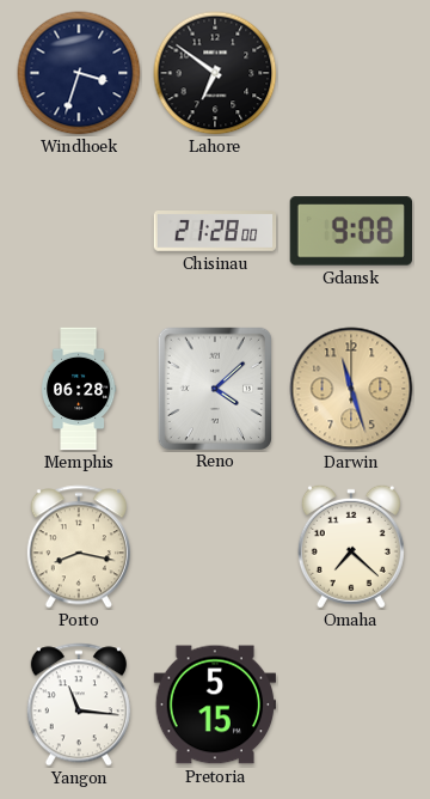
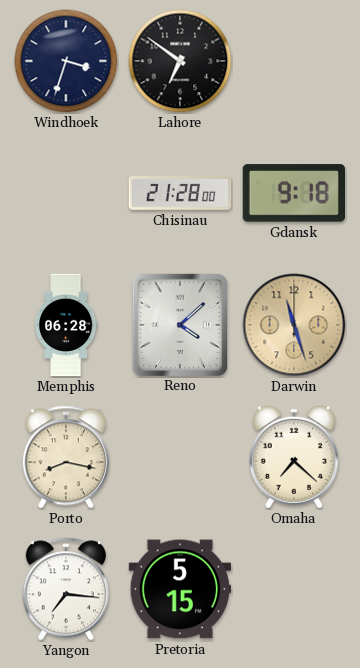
Gdansk: 9:08 -> 9:18
Yangon: 11:16 -> 7:16
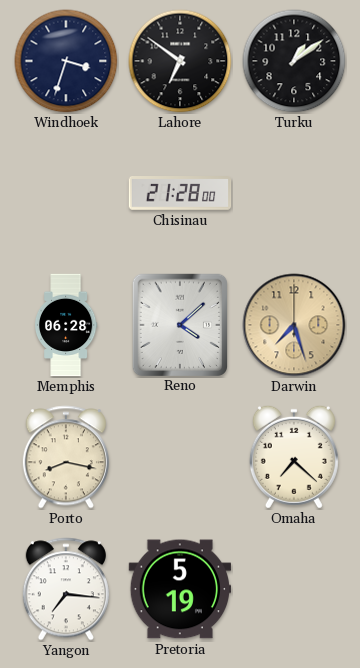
Turku: none -> 1:09
Gdansk: 9:18 -> none
Darwin: 11:27 -> 7:27
Pretoria: 5:15 -> 5:19
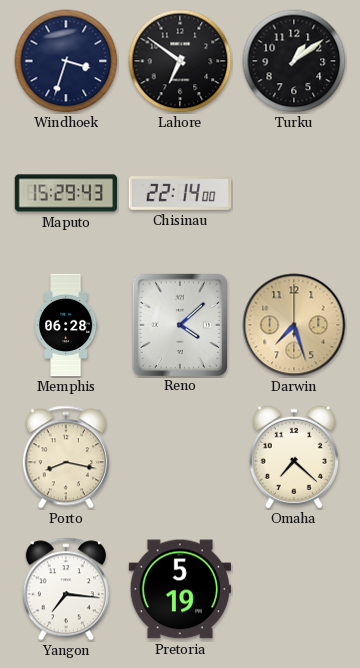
Maputo: none -> 15:29
Chisinau: 21:28 -> 22:14
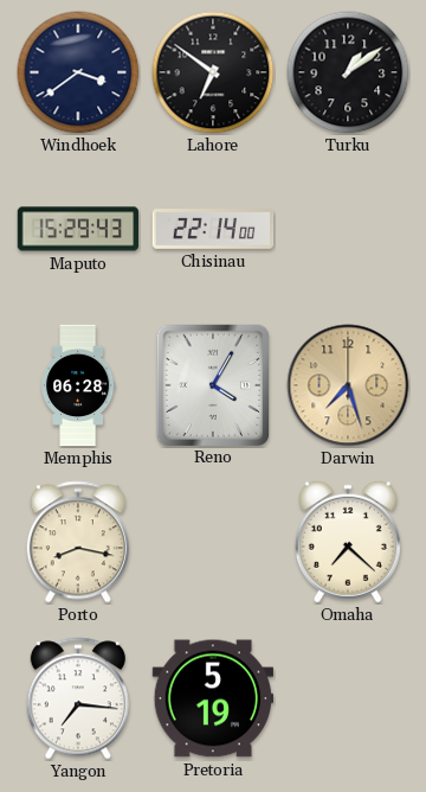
Windhoek: 3:33 -> 3:39
Reno: 4:08 -> 4:05
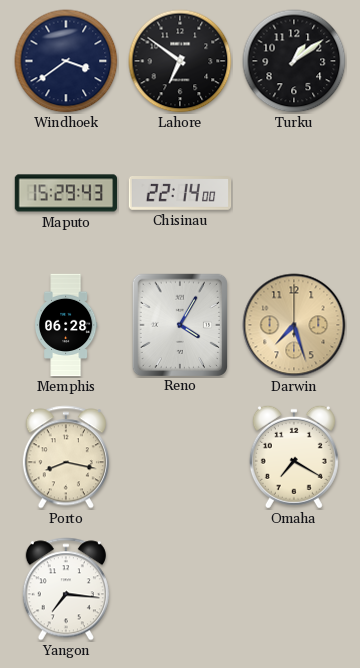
Omaha: 7:22 -> 7:20
Pretoria: 5:19 -> none
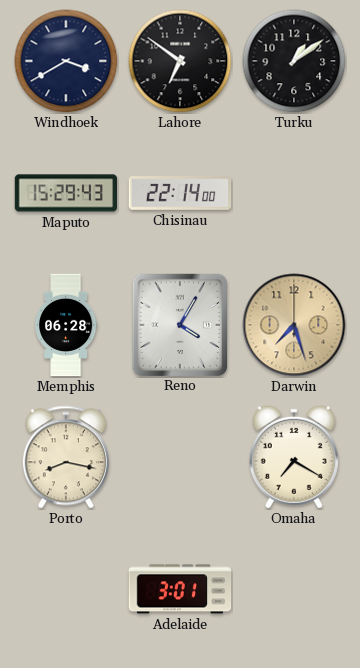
Windhoek: 3:39 -> 3:40
Yangon: 7:16 -> none
Adelaide: none -> 3:01
